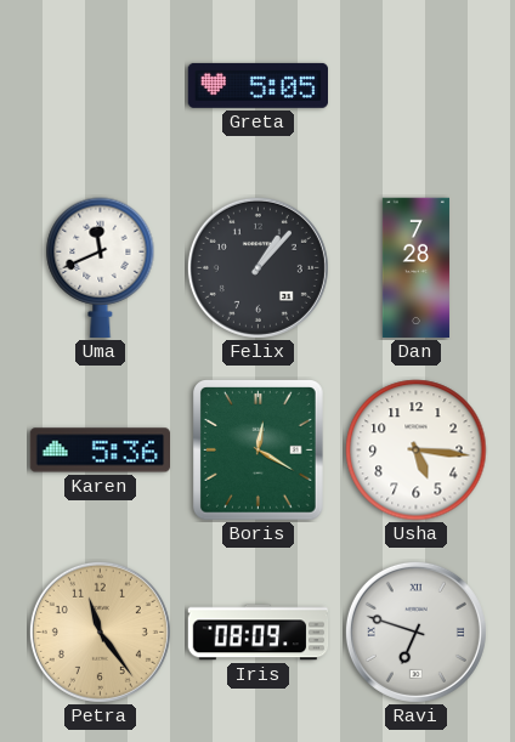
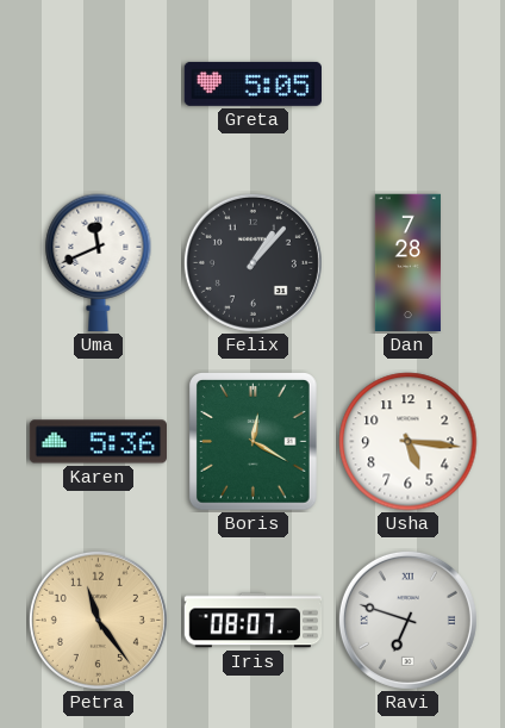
Iris: 08:09 -> 08:07
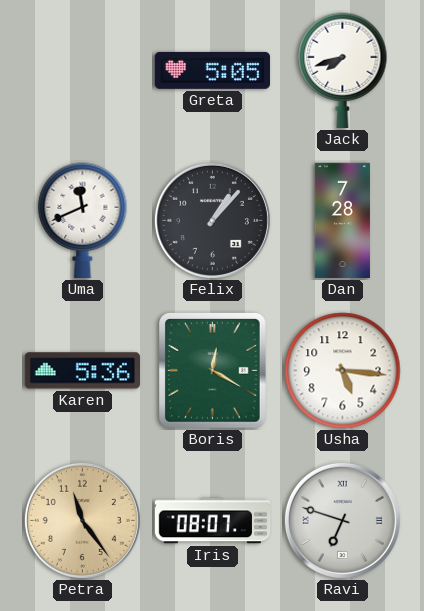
Jack: none -> 7:42
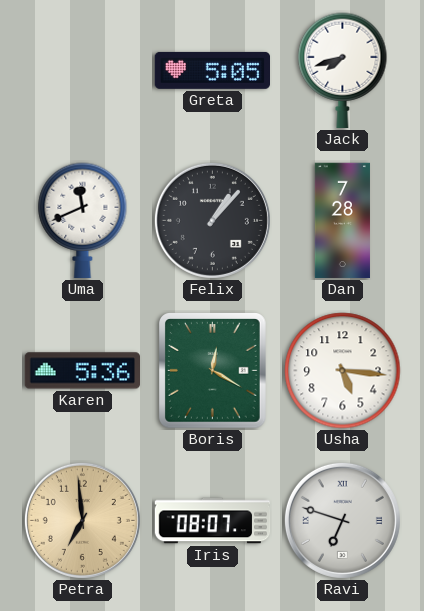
Petra: 11:24 -> 6:59
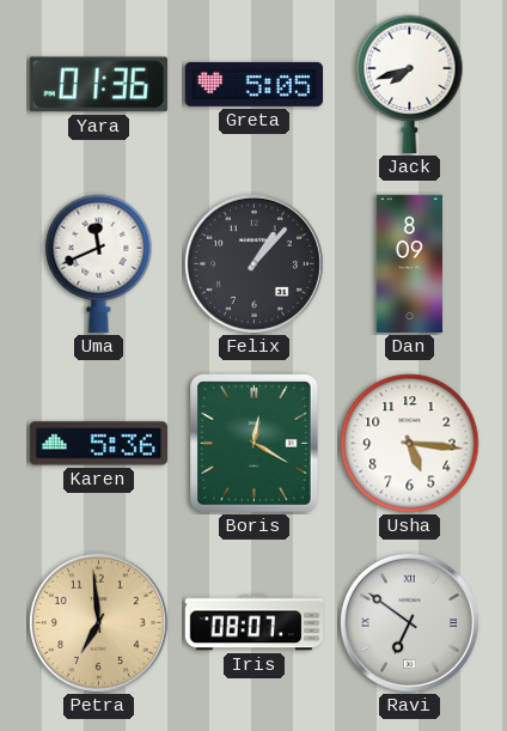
Yara: none -> 01:36
Dan: 7:28 -> 8:09
Ravi: 6:48 -> 6:51
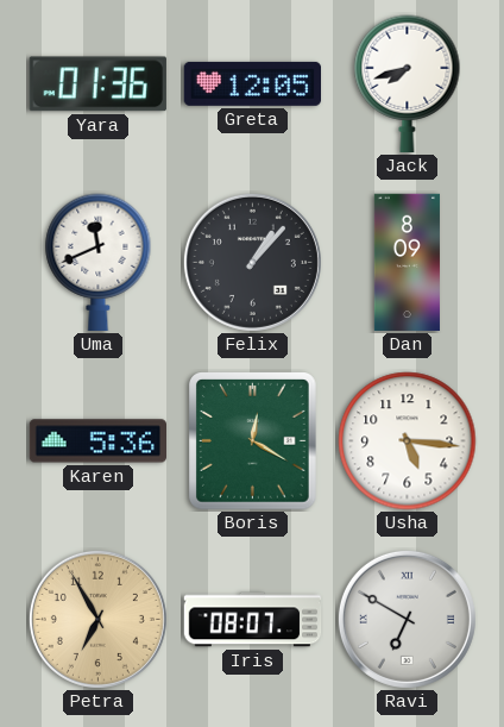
Greta: 5:05 -> 12:05
Petra: 6:59 -> 6:55
Ravi: 6:51 -> 6:50
